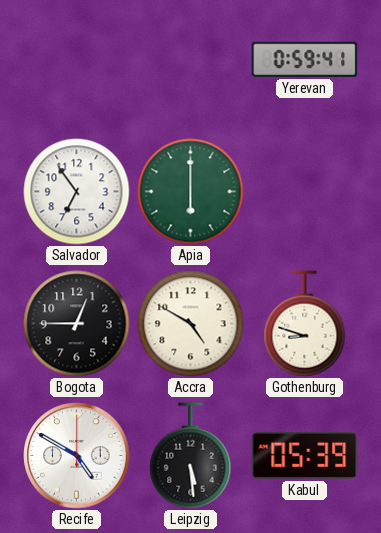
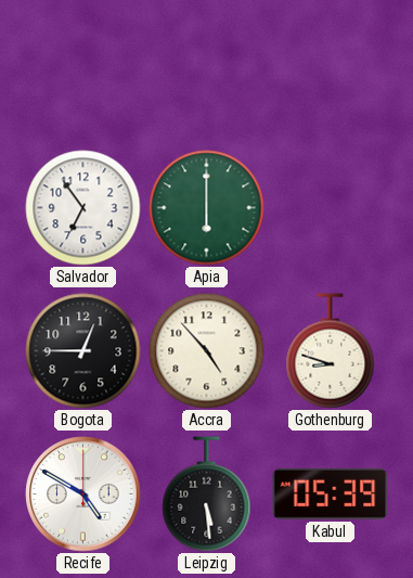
Yerevan: 0:59 -> none
Accra: 4:50 -> 4:53
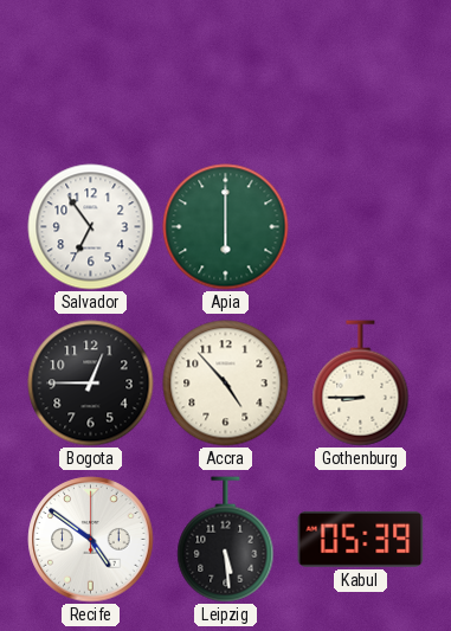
Gothenburg: 8:48 -> 8:45
Recife: 4:50 -> 4:51
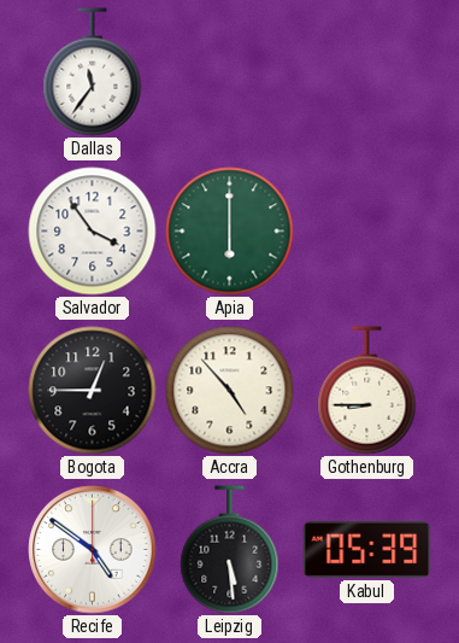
Dallas: none -> 11:36
Salvador: 6:54 -> 3:54
